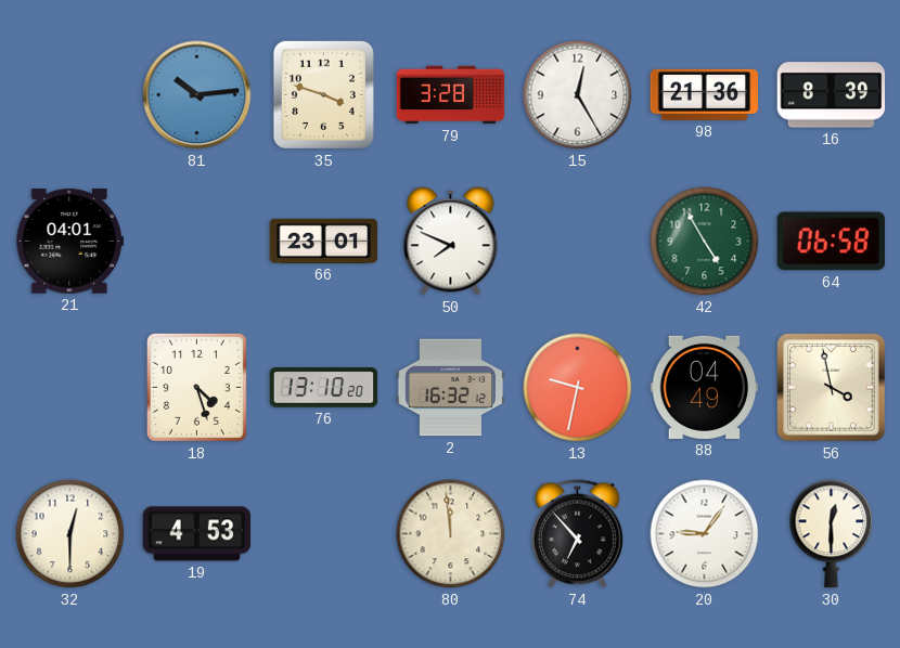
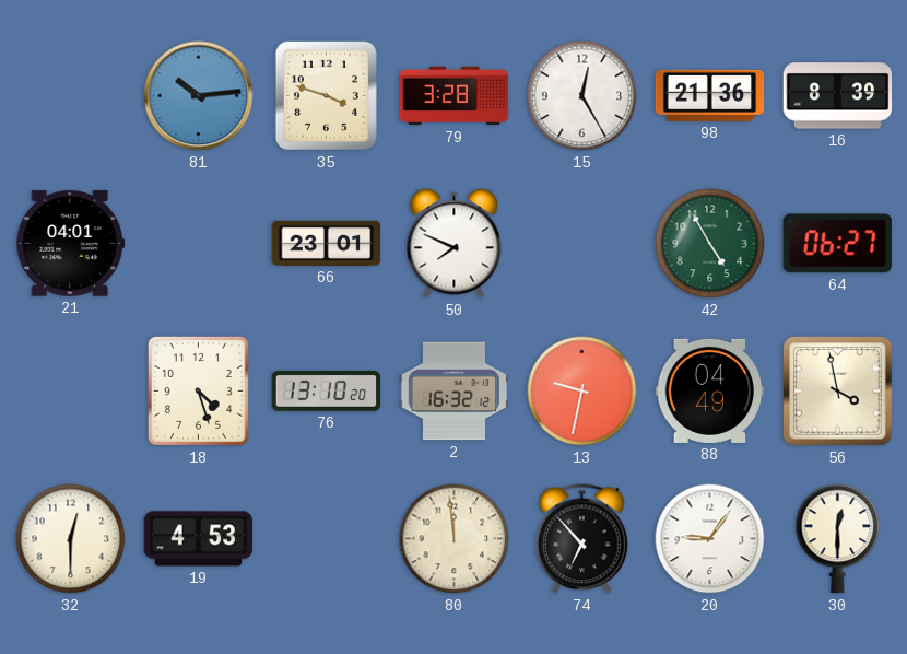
64: 06:58 -> 06:27
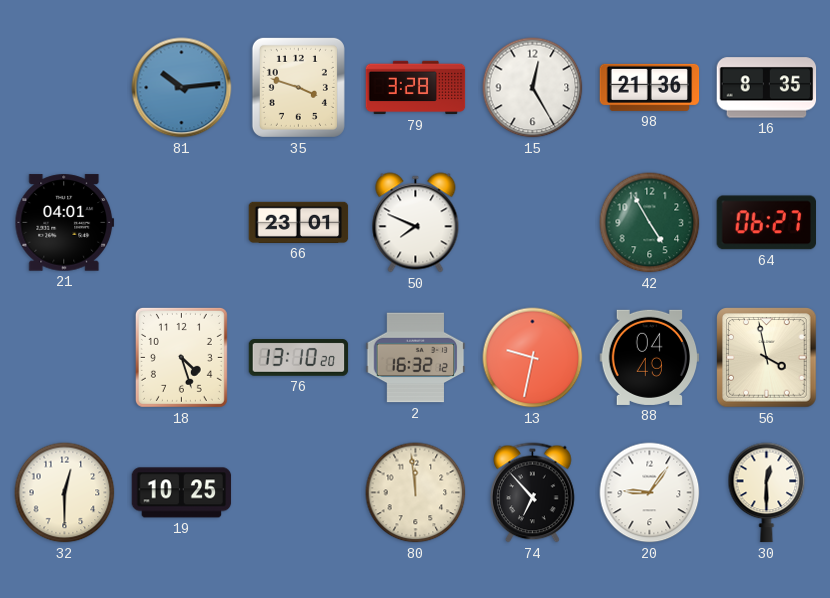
16: 8:39 -> 8:35
19: 4:53 -> 10:25
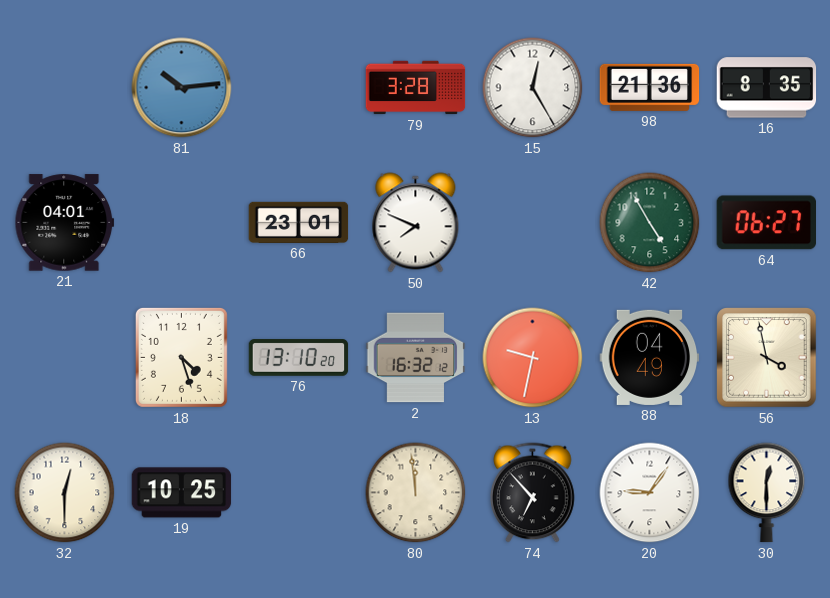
35: 3:48 -> none
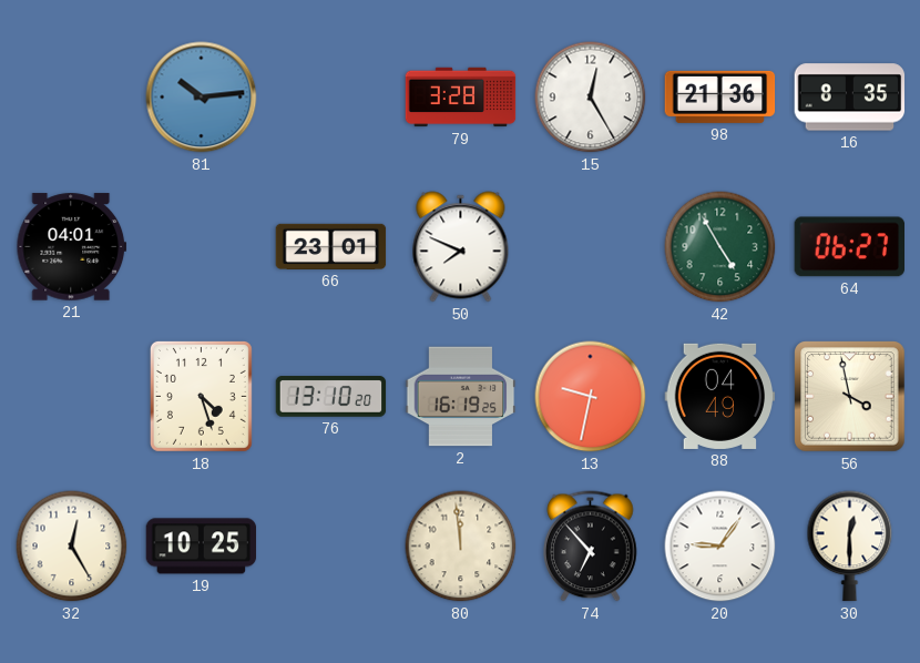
2: 16:32 -> 16:19
32: 12:30 -> 12:25
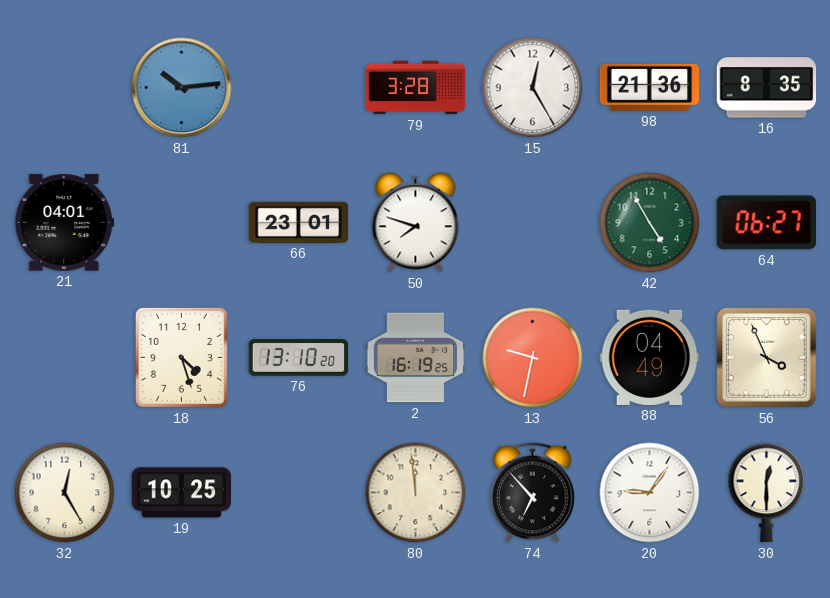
50: 7:49 -> 7:48
56: 3:58 -> 3:56
